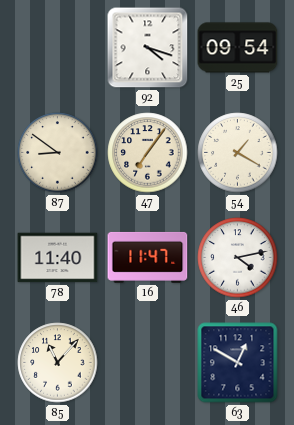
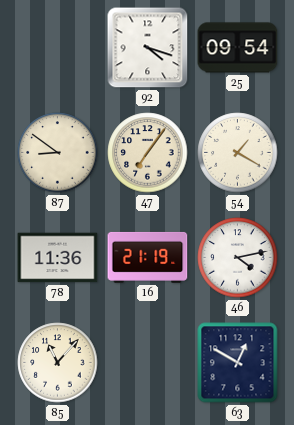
78: 11:40 -> 11:36
16: 11:47 -> 21:19
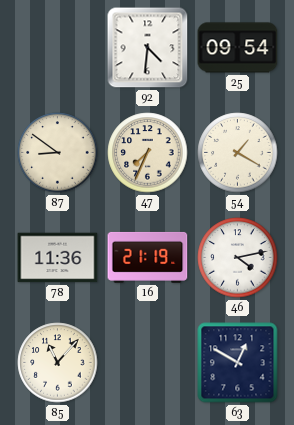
92: 4:18 -> 4:31
47: 7:06 -> 7:34
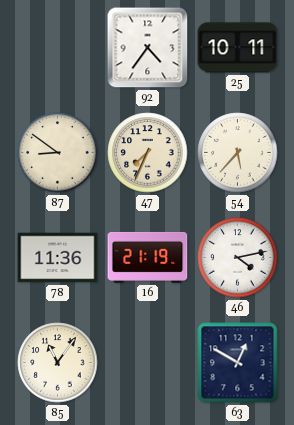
92: 4:31 -> 4:36
25: 09:54 -> 10:11
54: 1:20 -> 5:37
85: 11:07 -> 11:06
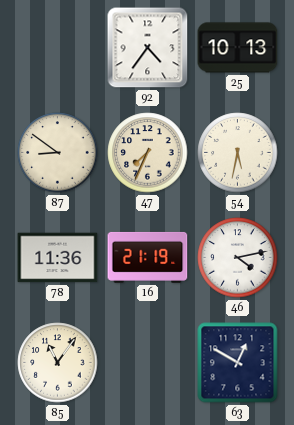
25: 10:11 -> 10:13
54: 5:37 -> 5:32
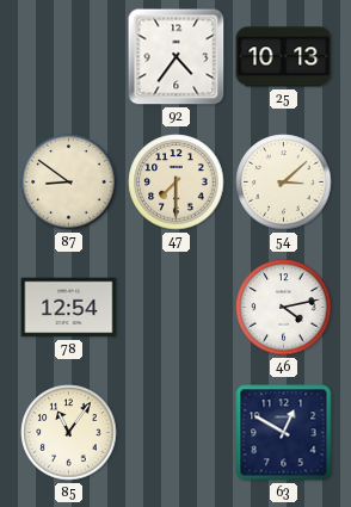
47: 7:34 -> 7:30
54: 5:32 -> 3:08
78: 11:36 -> 12:54
16: 21:19 -> none
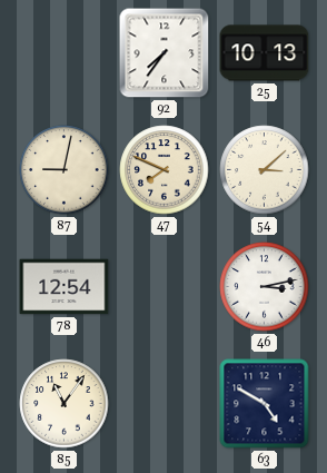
92: 4:36 -> 7:36
87: 8:51 -> 9:02
47: 7:30 -> 7:49
46: 4:13 -> 3:13
63: 12:50 -> 4:50
